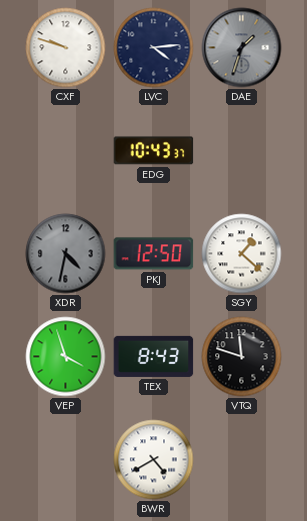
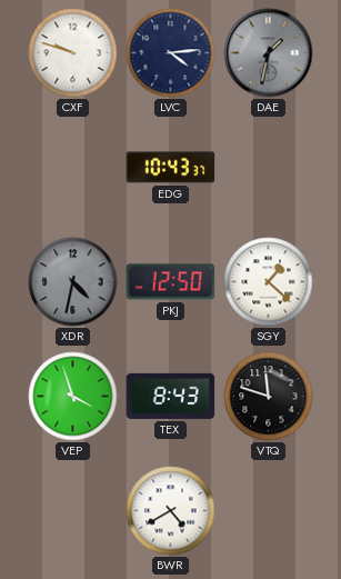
DAE: 1:33 -> 1:32
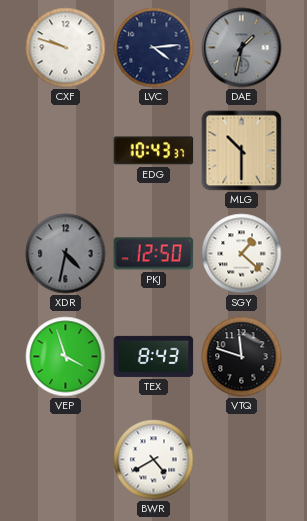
MLG: none -> 10:30
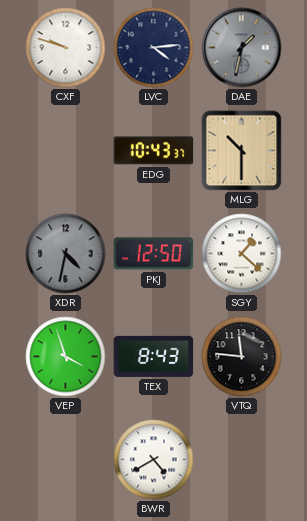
VTQ: 11:48 -> 11:46
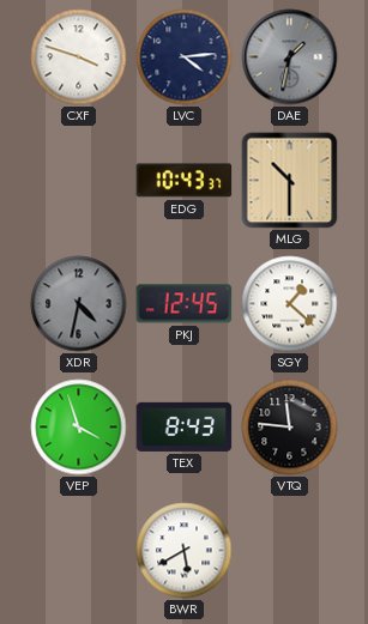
CXF: 9:48 -> 3:48
PKJ: 12:50 -> 12:45
BWR: 4:40 -> 5:40
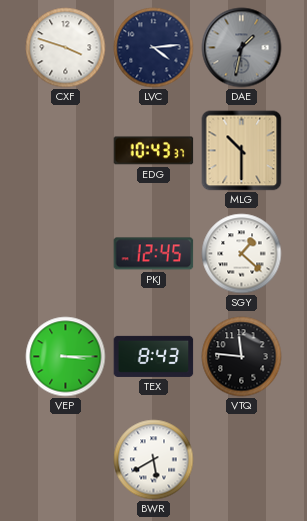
XDR: 4:32 -> none
VEP: 3:57 -> 3:15
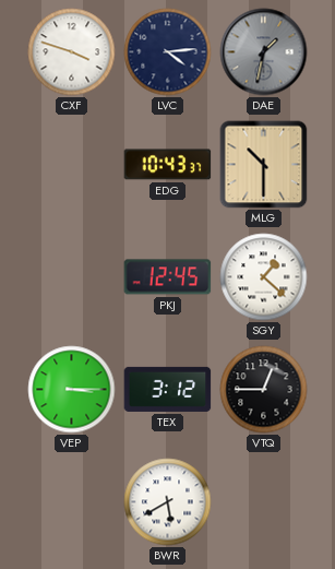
TEX: 8:43 -> 3:12
VTQ: 11:46 -> 12:45
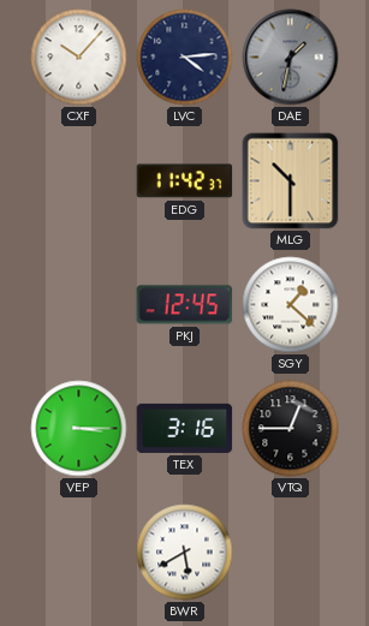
CXF: 3:48 -> 10:07
EDG: 10:43 -> 11:42
TEX: 3:12 -> 3:16
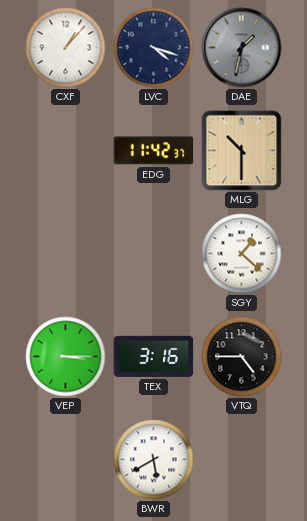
CXF: 10:07 -> 1:07
LVC: 4:14 -> 4:18
PKJ: 12:45 -> none
VTQ: 12:45 -> 4:45
